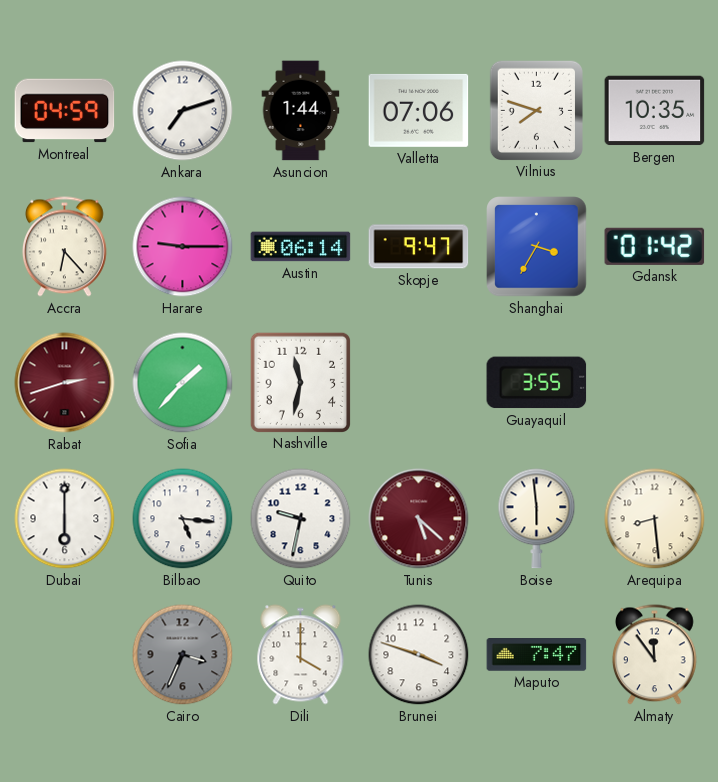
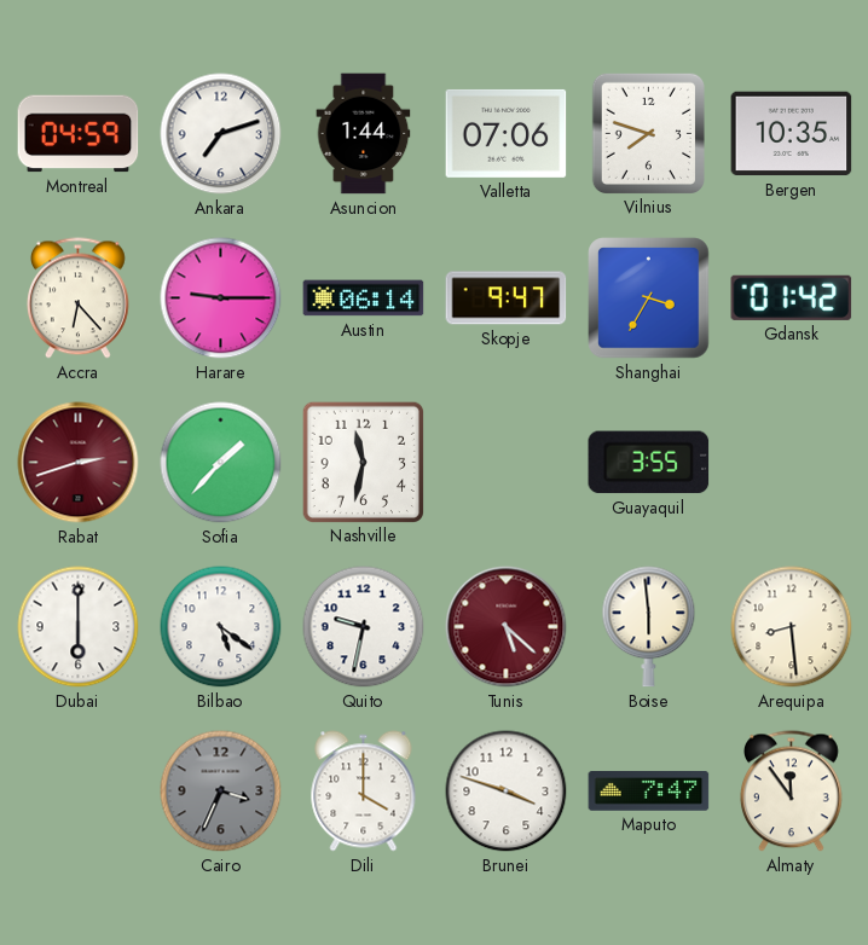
Bilbao: 5:16 -> 5:21
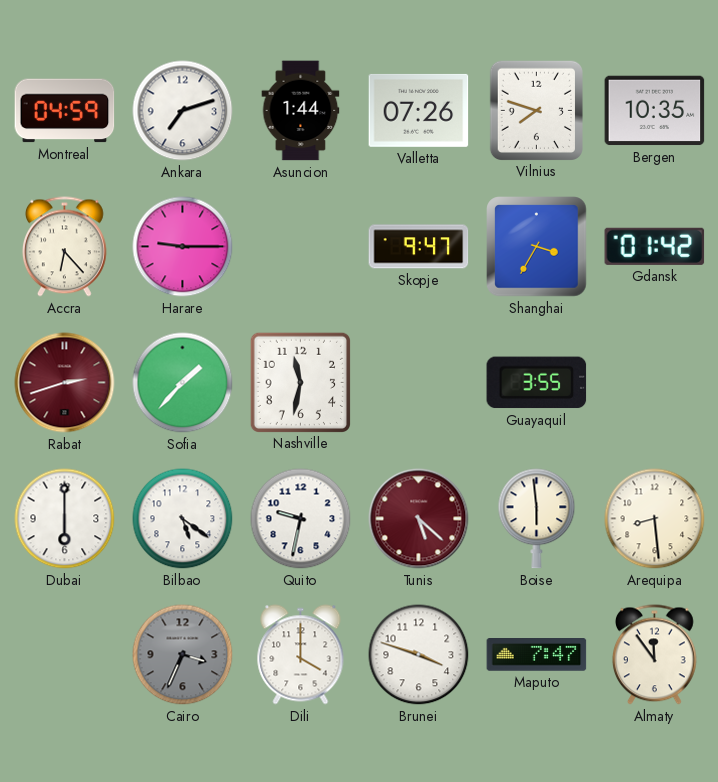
Valletta: 07:06 -> 07:26
Austin: 06:14 -> none
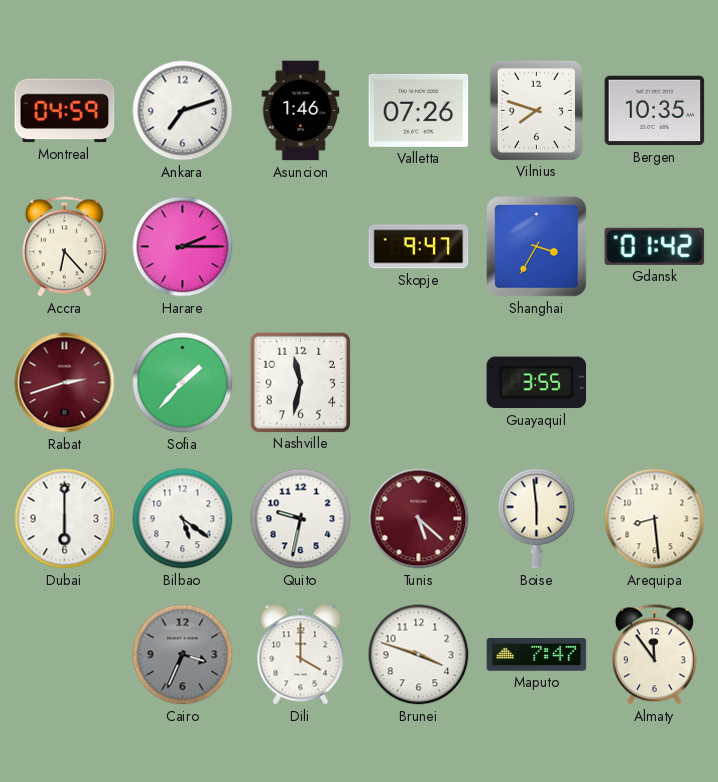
Asuncion: 1:44 -> 1:46
Harare: 9:15 -> 2:15
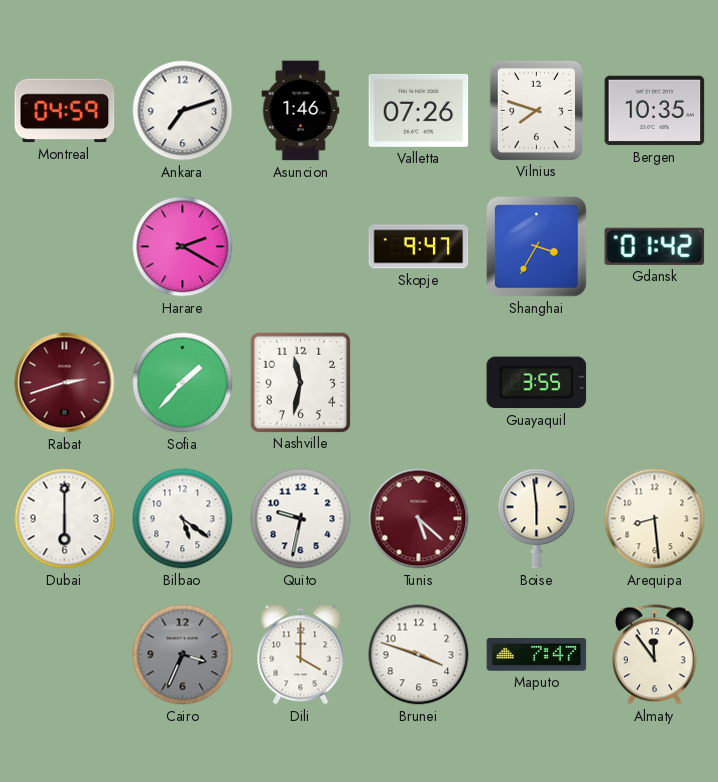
Accra: 6:23 -> none
Harare: 2:15 -> 2:20
